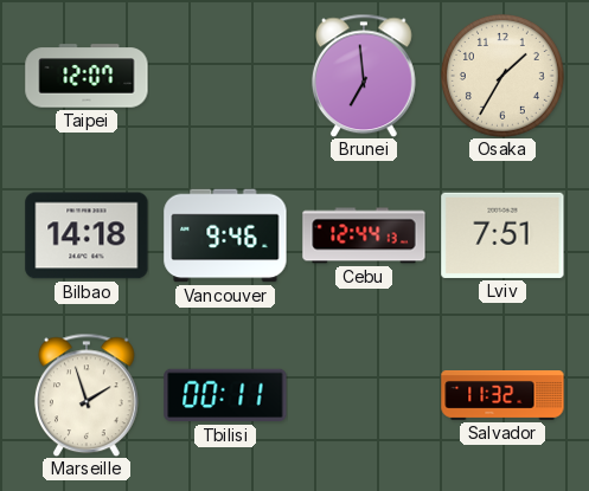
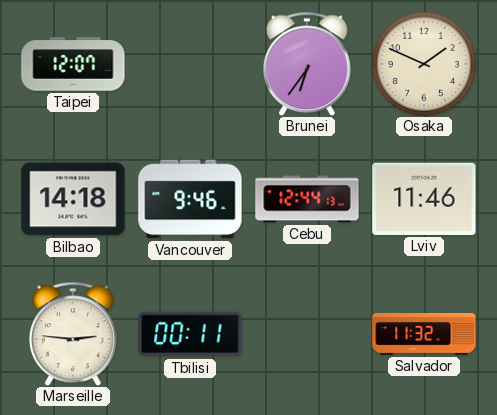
Brunei: 6:59 -> 6:36
Osaka: 1:35 -> 1:49
Lviv: 7:51 -> 11:46
Marseille: 1:57 -> 2:46
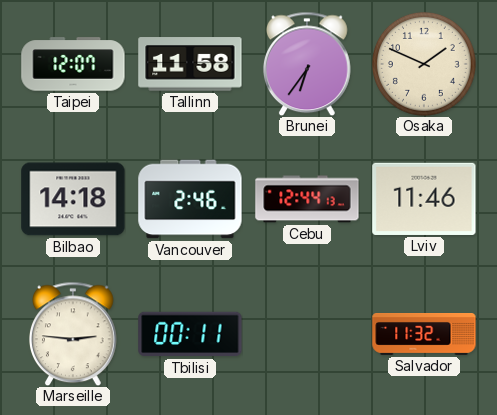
Tallinn: none -> 11:58
Vancouver: 9:46 -> 2:46
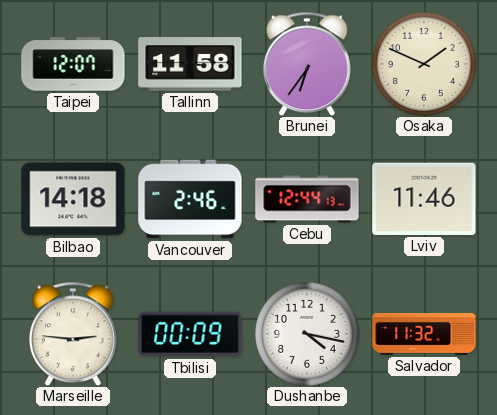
Tbilisi: 00:11 -> 00:09
Dushanbe: none -> 4:17
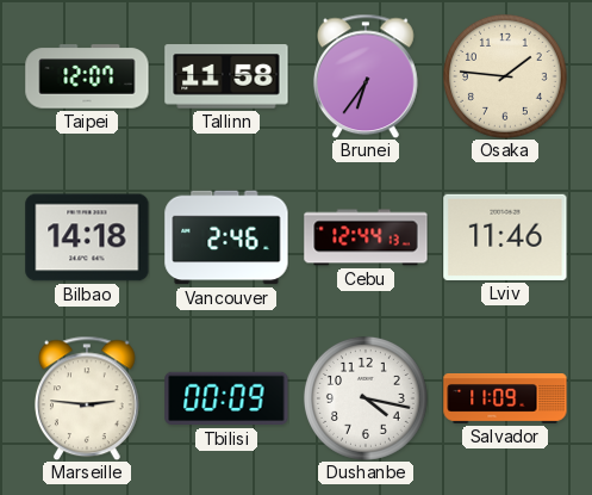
Osaka: 1:49 -> 1:46
Salvador: 11:32 -> 11:09
